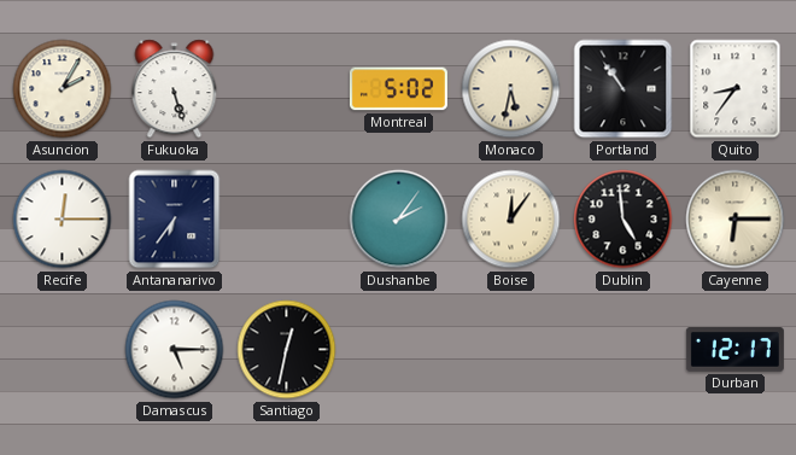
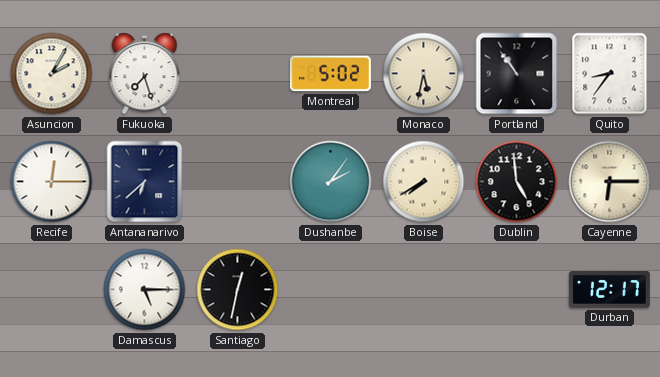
Fukuoka: 5:27 -> 7:27
Antananarivo: 6:36 -> 6:38
Boise: 12:06 -> 7:40
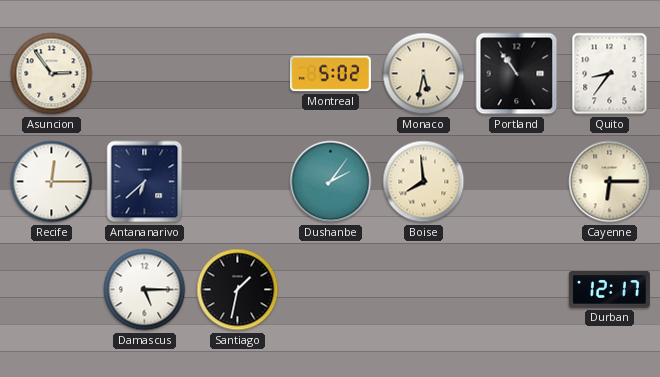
Asuncion: 2:05 -> 2:54
Fukuoka: 7:27 -> none
Boise: 7:40 -> 7:59
Dublin: 4:59 -> none
Santiago: 12:32 -> 1:32
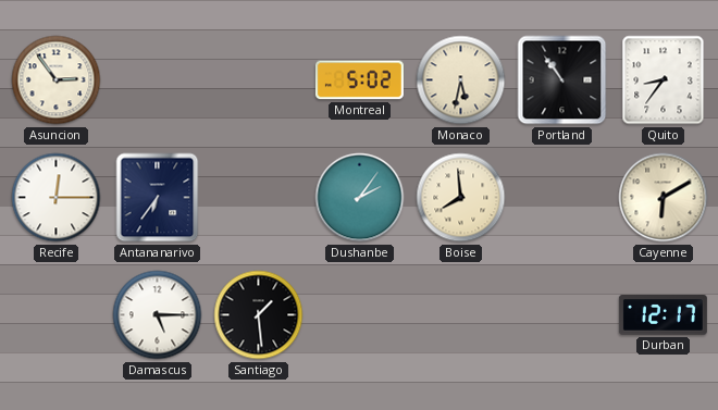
Antananarivo: 6:38 -> 6:36
Cayenne: 6:15 -> 6:10
Santiago: 1:32 -> 1:29
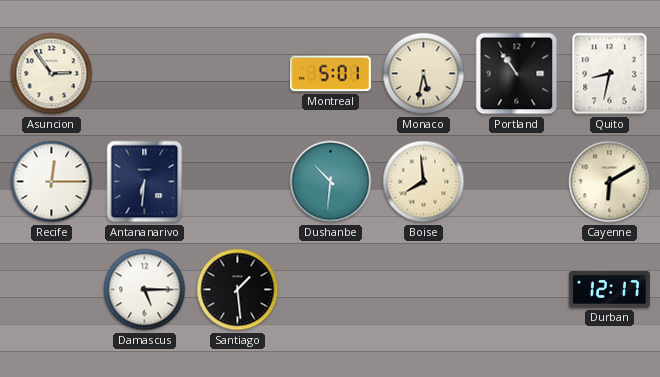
Montreal: 5:02 -> 5:01
Quito: 8:36 -> 8:32
Antananarivo: 6:36 -> 6:31
Dushanbe: 2:06 -> 10:31
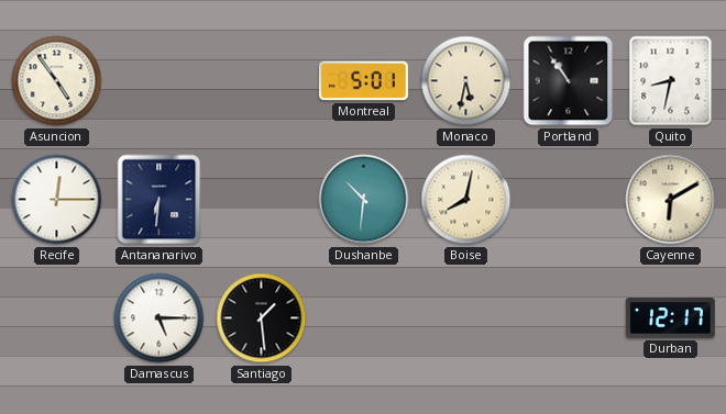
Asuncion: 2:54 -> 4:54
Boise: 7:59 -> 8:02
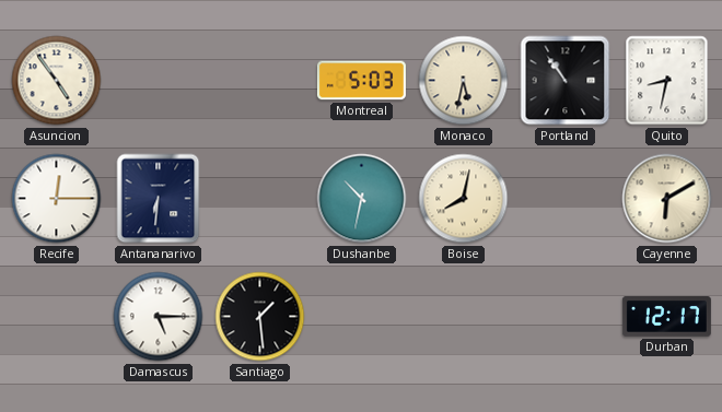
Montreal: 5:01 -> 5:03
Dushanbe: 10:31 -> 10:32
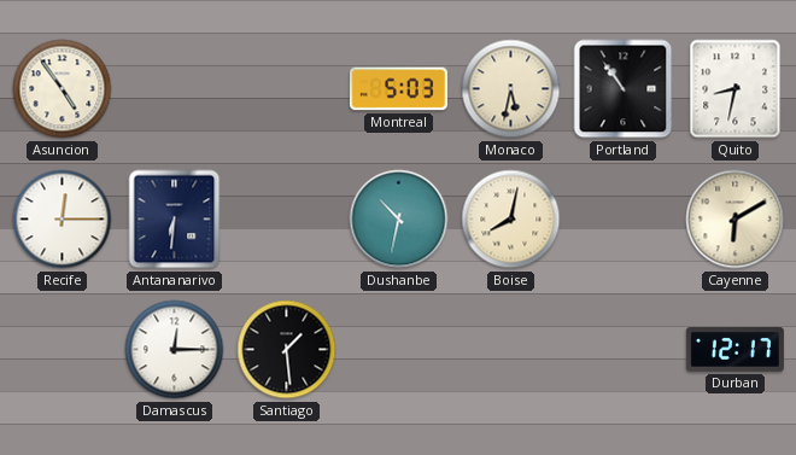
Damascus: 5:15 -> 12:15
